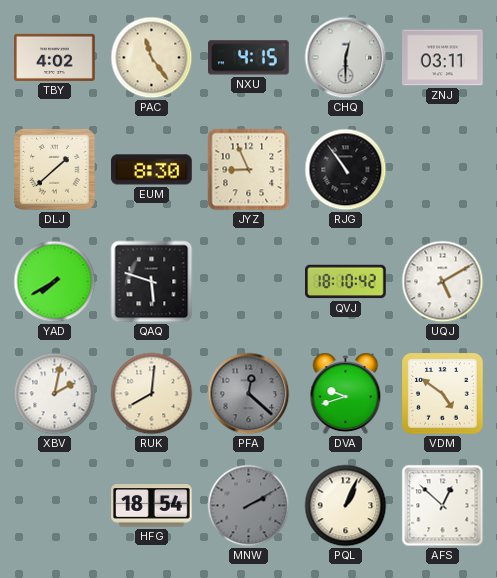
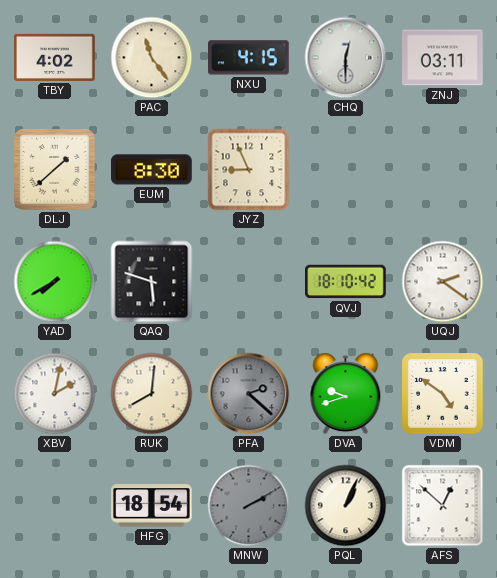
RJG: 10:54 -> none
UQJ: 5:10 -> 2:21
PFA: 12:22 -> 2:22
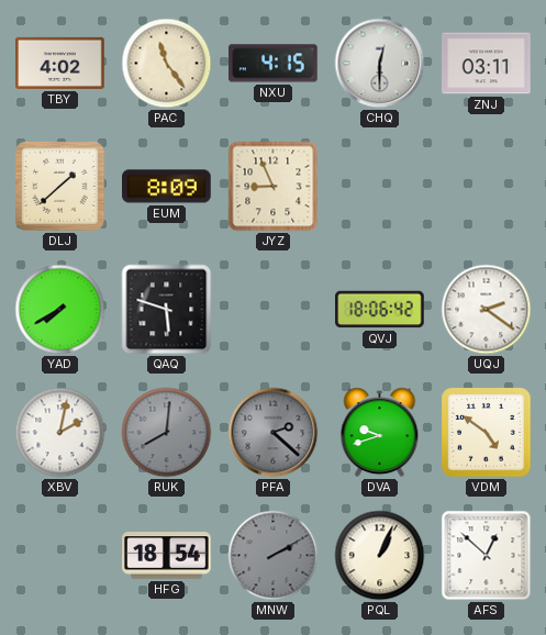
EUM: 8:30 -> 8:09
QVJ: 18:10 -> 18:06
RUK dial: cream -> grey
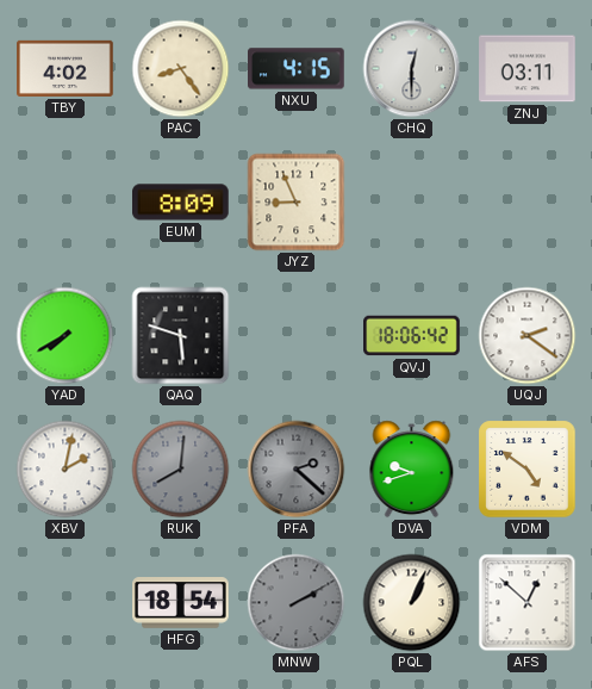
PAC: 11:24 -> 8:24
DLJ: 1:38 -> none
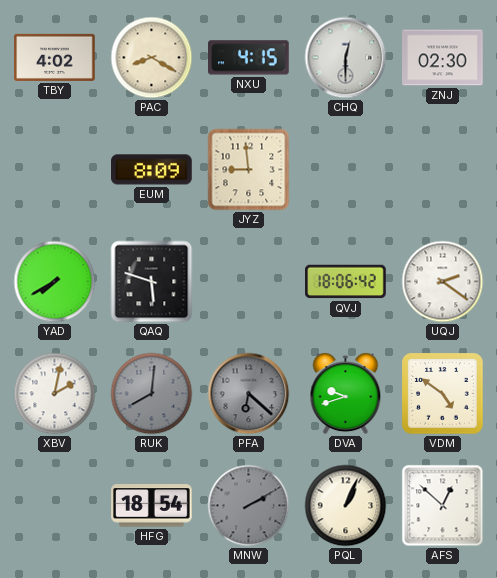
PAC: 8:24 -> 8:20
ZNJ: 03:11 -> 02:30
JYZ: 8:56 -> 8:59
PFA: 2:22 -> 6:22
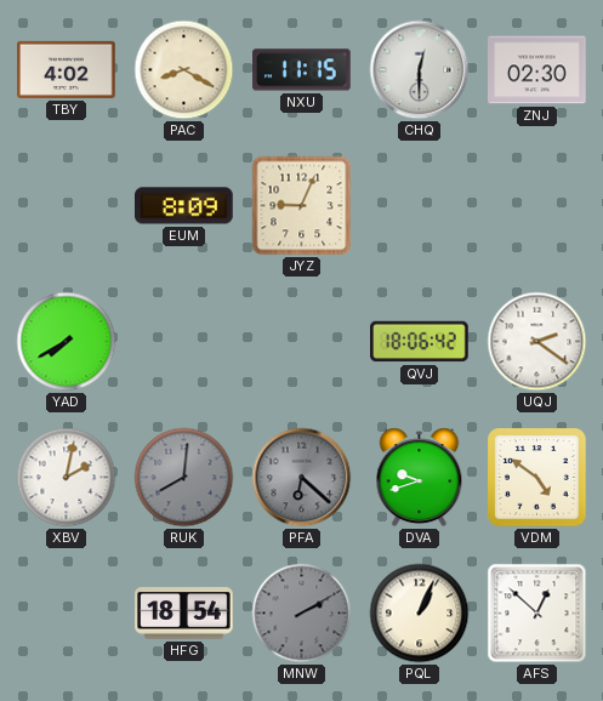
NXU: 4:15 -> 11:15
JYZ: 8:59 -> 9:04
QAQ: 5:48 -> none
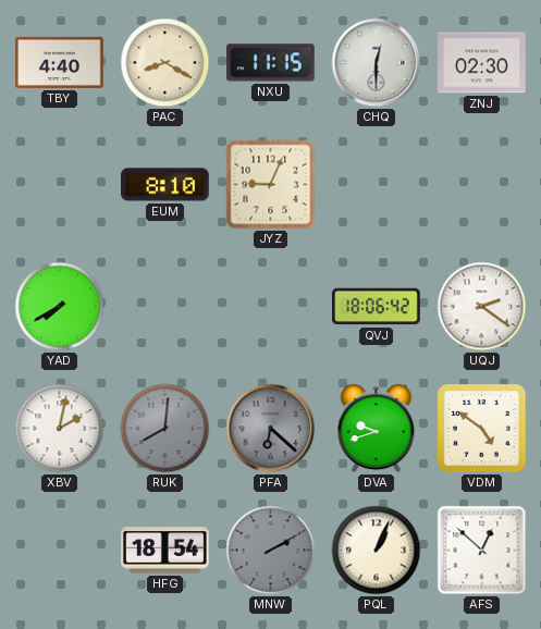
TBY: 4:02 -> 4:40
EUM: 8:09 -> 8:10
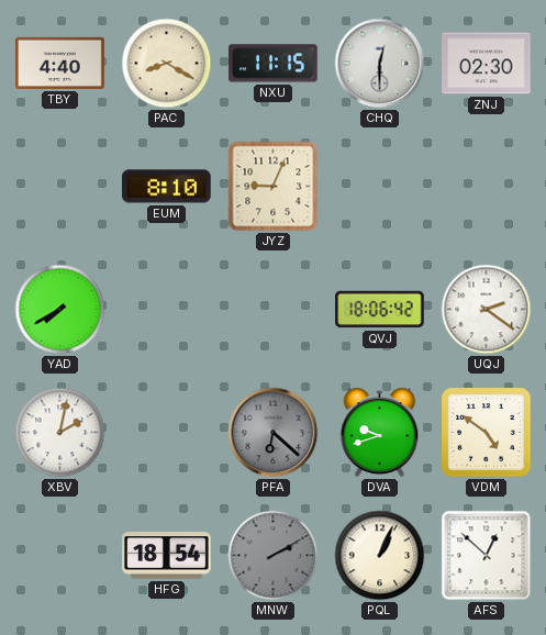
RUK: 8:01 -> none
